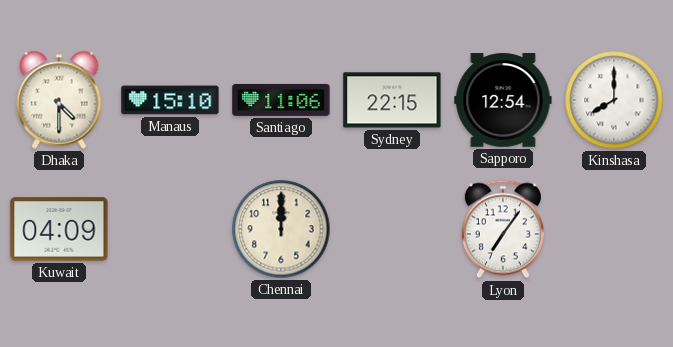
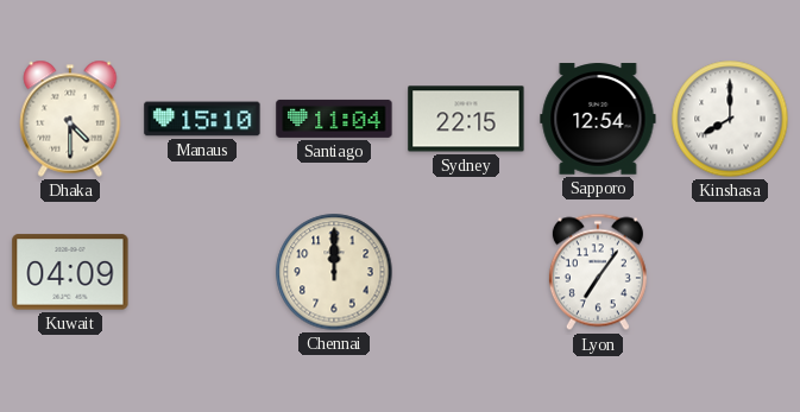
Santiago: 11:06 -> 11:04
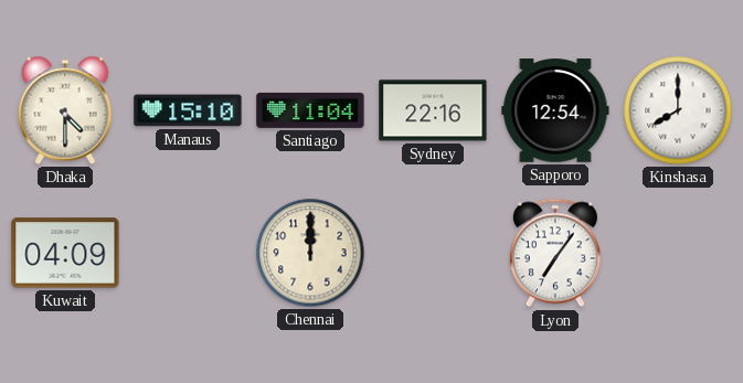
Sydney: 22:15 -> 22:16
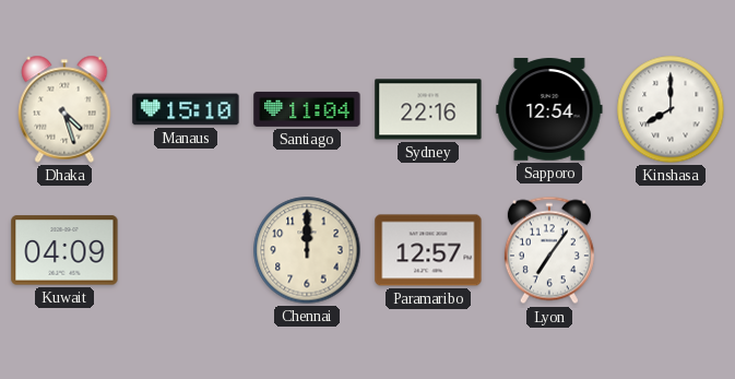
Dhaka: 4:30 -> 4:27
Paramaribo: none -> 12:57
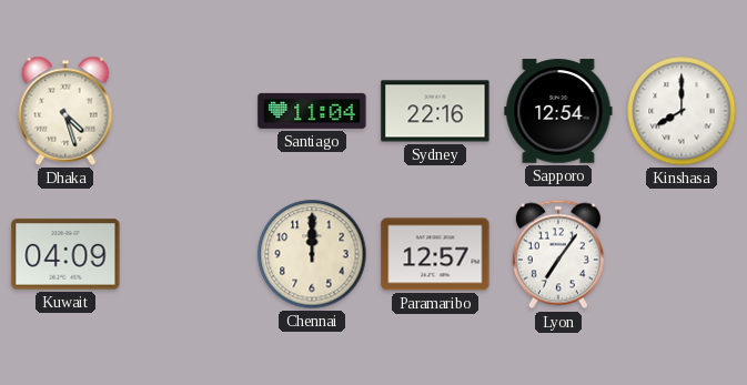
Manaus: 15:10 -> none
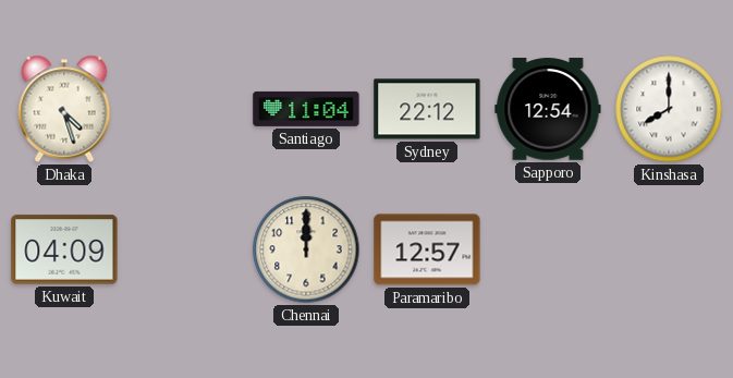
Sydney: 22:16 -> 22:12
Lyon: 7:06 -> none
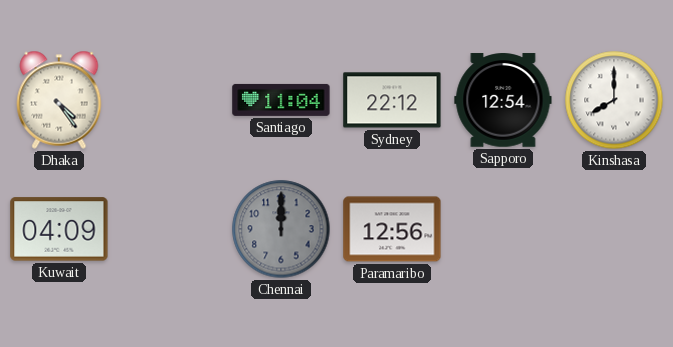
Dhaka: 4:27 -> 4:24
Chennai dial: cream -> grey
Paramaribo: 12:57 -> 12:56
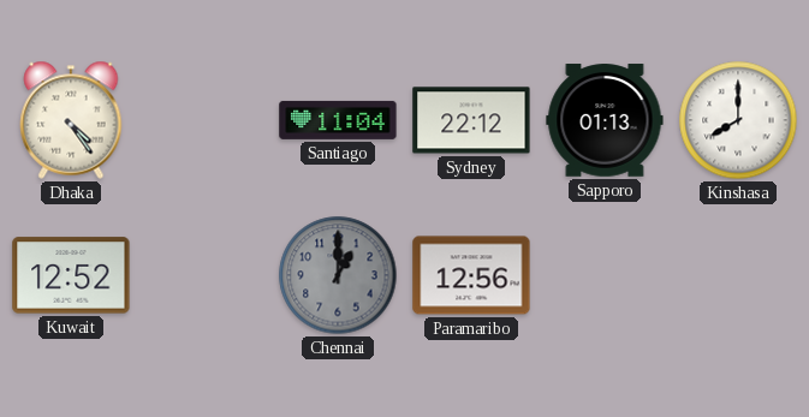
Sapporo: 12:54 -> 01:13
Kuwait: 04:09 -> 12:52
Chennai: 12:00 -> 1:00
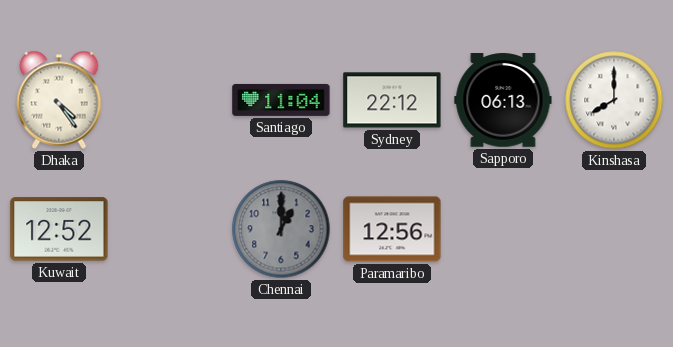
Sapporo: 01:13 -> 06:13
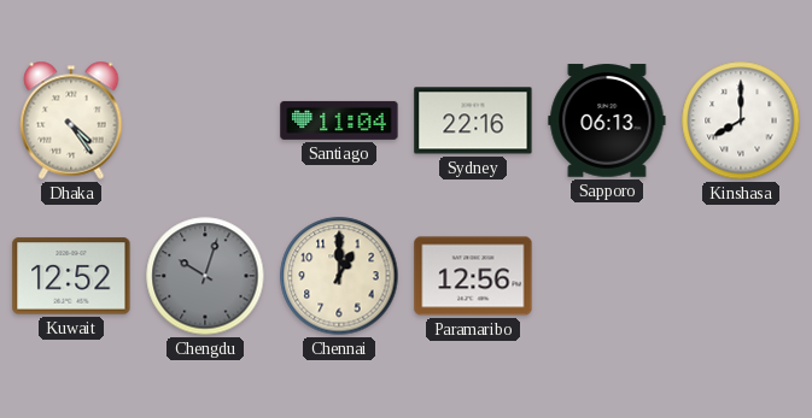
Sydney: 22:12 -> 22:16
Chengdu: none -> 10:03
Chennai dial: grey -> cream
